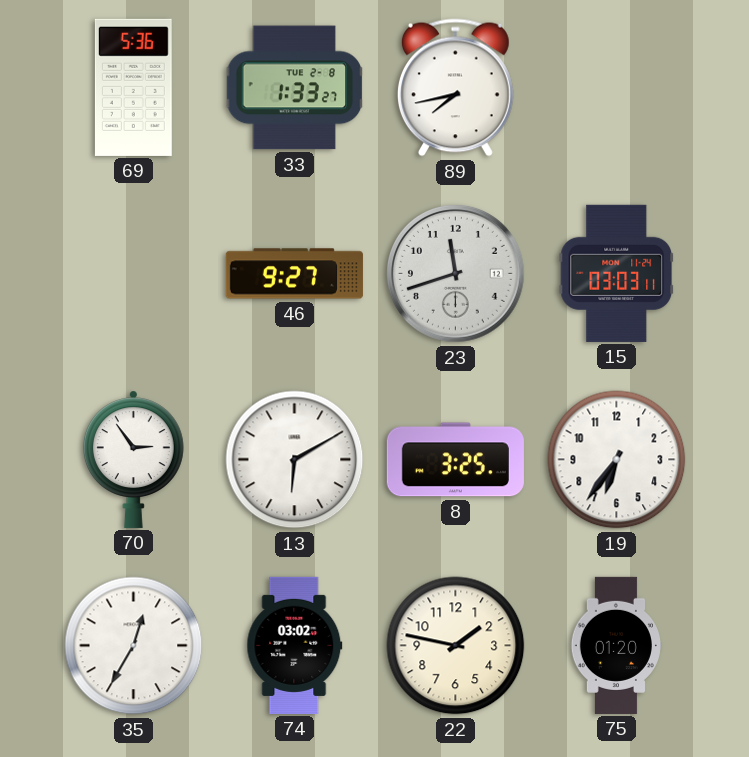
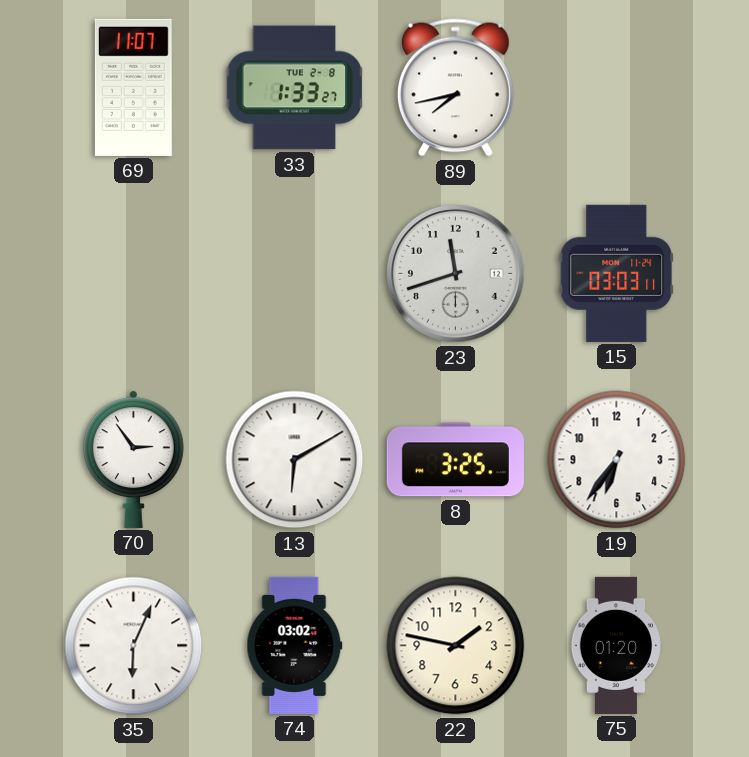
69: 5:36 -> 11:07
46: 9:27 -> none
35: 12:35 -> 6:04
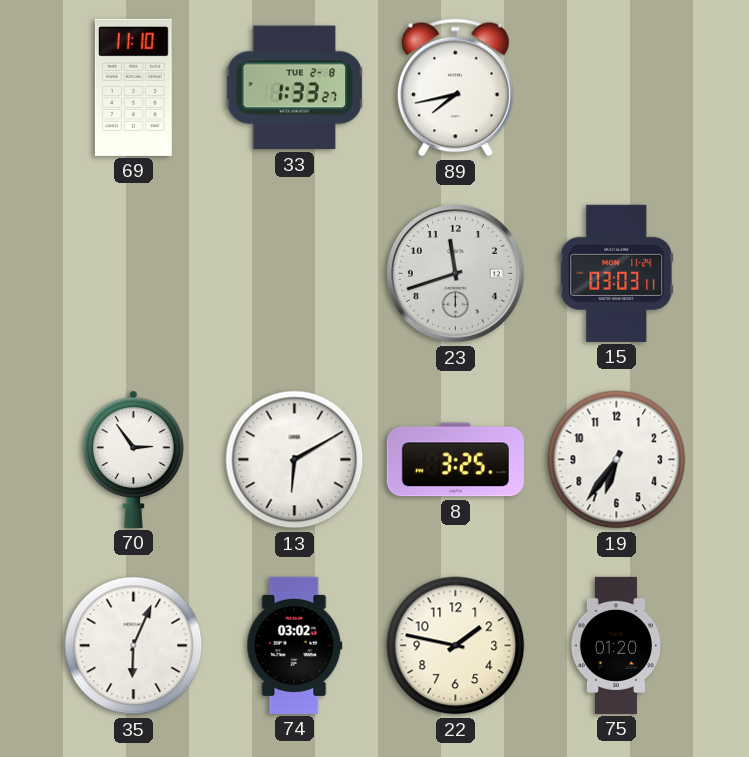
69: 11:07 -> 11:10
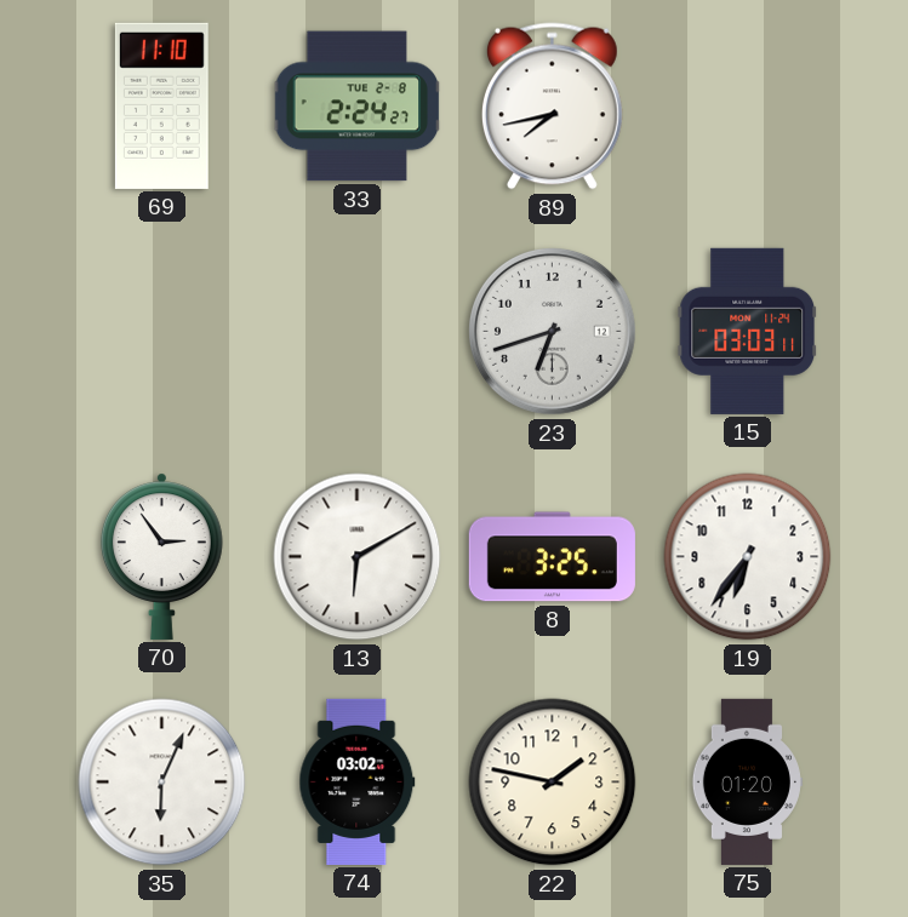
33: 1:33 -> 2:24
23: 11:42 -> 6:42
